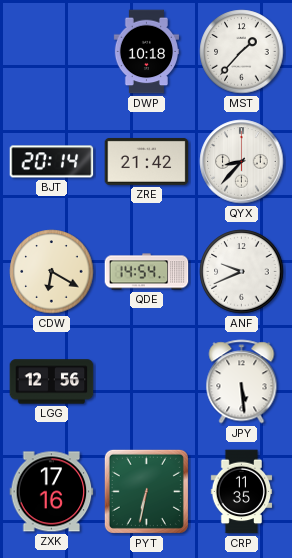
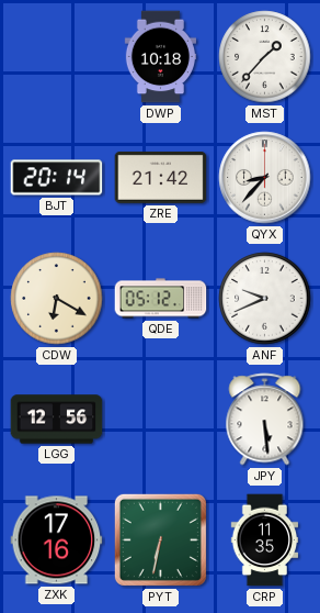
QDE: 14:54 -> 05:12
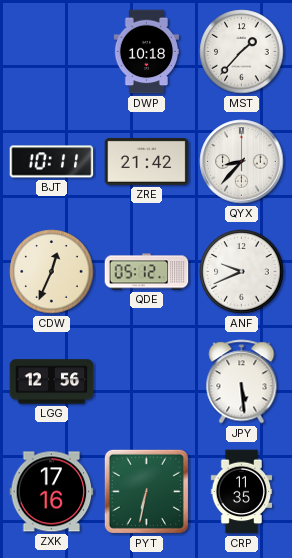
BJT: 20:14 -> 10:11
CDW: 6:20 -> 12:34
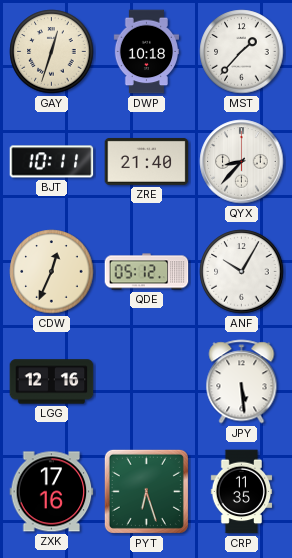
GAY: none -> 12:33
ZRE: 21:42 -> 21:40
ANF: 9:41 -> 10:05
LGG: 12:56 -> 12:16
PYT: 6:32 -> 6:27
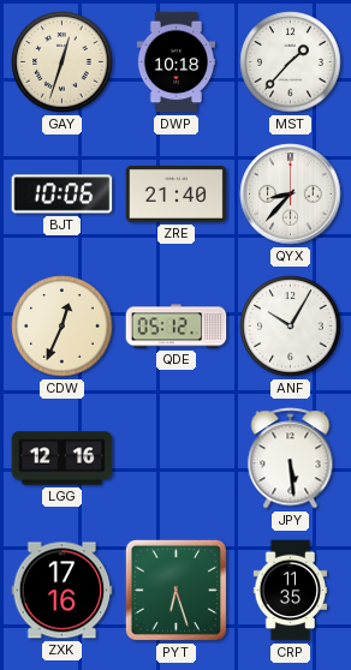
BJT: 10:11 -> 10:06
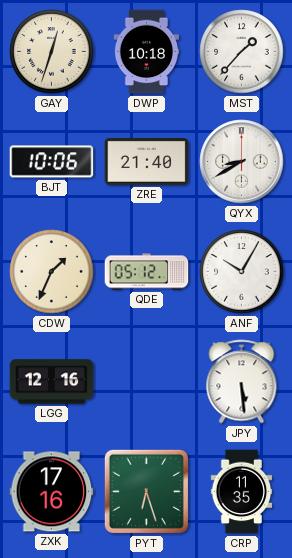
QYX: 8:37 -> 8:40
CDW: 12:34 -> 1:34
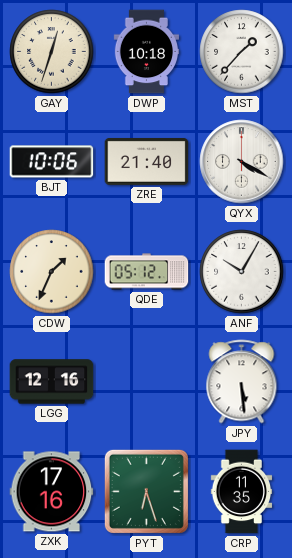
QYX: 8:40 -> 4:20
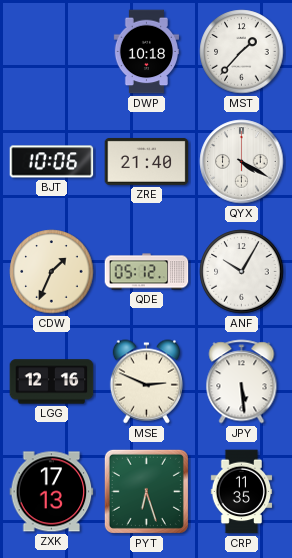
GAY: 12:33 -> none
MSE: none -> 2:49
ZXK: 17:16 -> 17:13
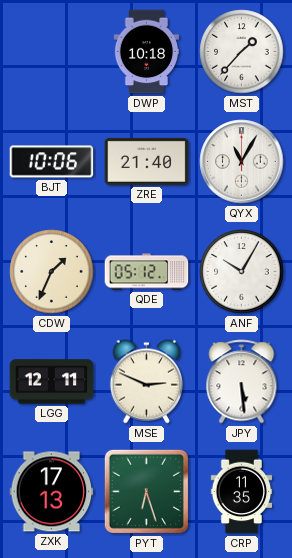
QYX: 4:20 -> 11:05
LGG: 12:16 -> 12:11
